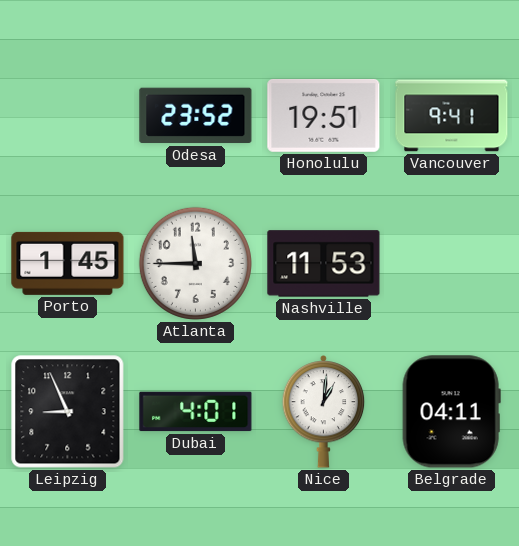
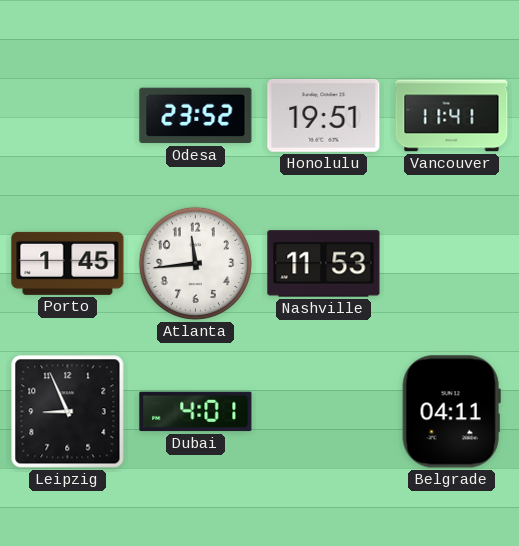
Vancouver: 9:41 -> 11:41
Atlanta: 11:45 -> 11:44
Nice: 1:01 -> none
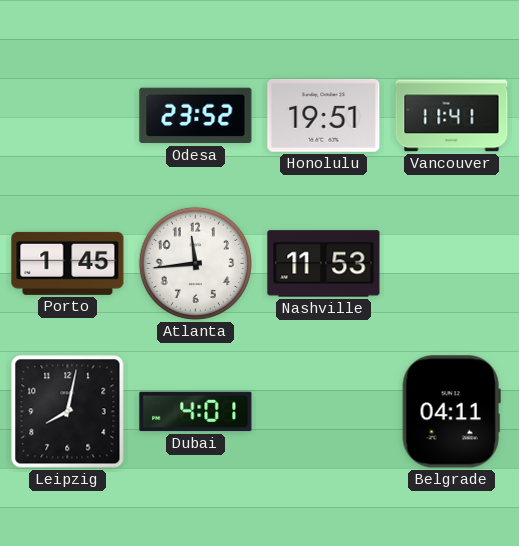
Leipzig: 8:56 -> 8:02
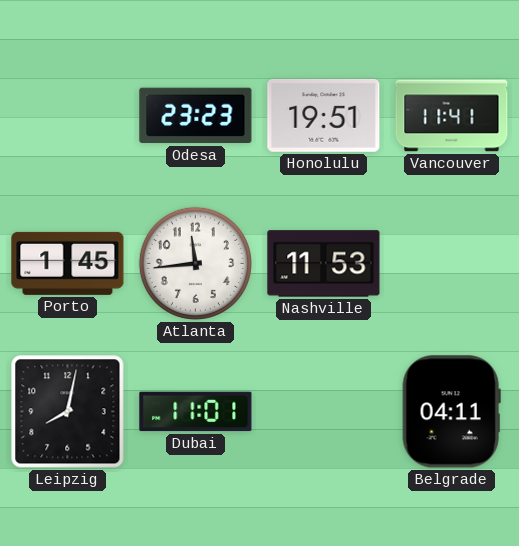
Odesa: 23:52 -> 23:23
Dubai: 4:01 -> 11:01
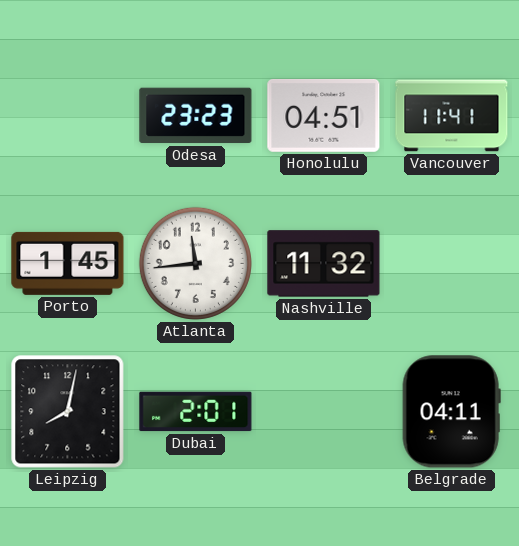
Honolulu: 19:51 -> 04:51
Nashville: 11:53 -> 11:32
Dubai: 11:01 -> 2:01
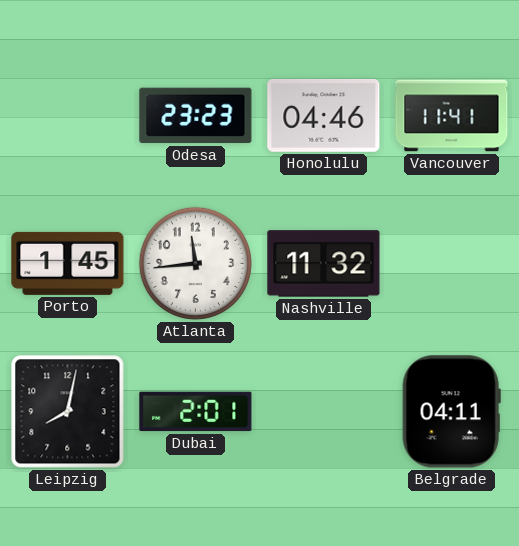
Honolulu: 04:51 -> 04:46
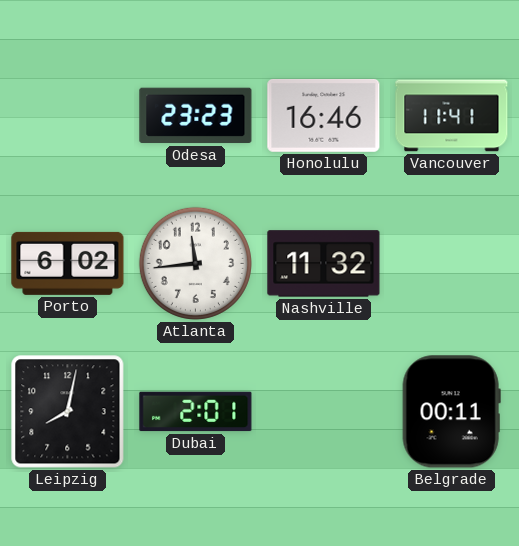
Honolulu: 04:46 -> 16:46
Porto: 1:45 -> 6:02
Belgrade: 04:11 -> 00:11
